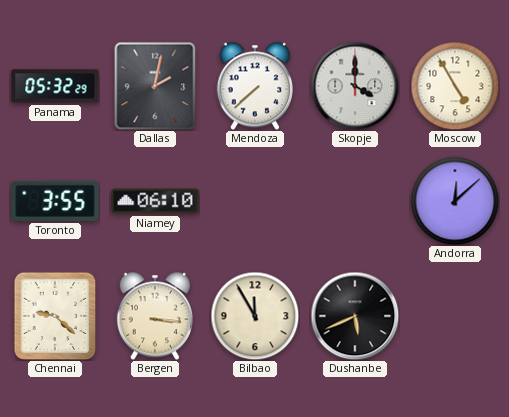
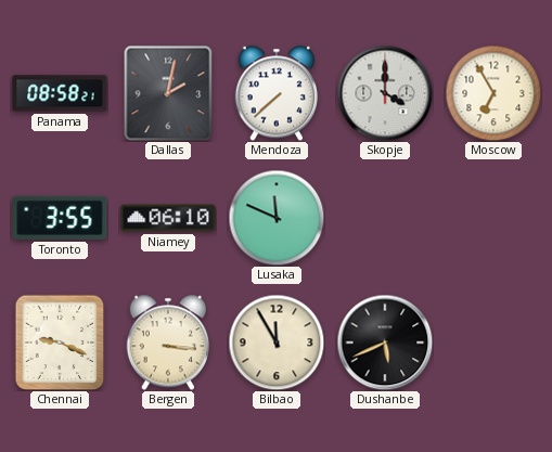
Panama: 05:32 -> 08:58
Moscow: 4:55 -> 6:55
Lusaka: none -> 11:49
Andorra: 12:08 -> none
Chennai: 9:22 -> 9:19
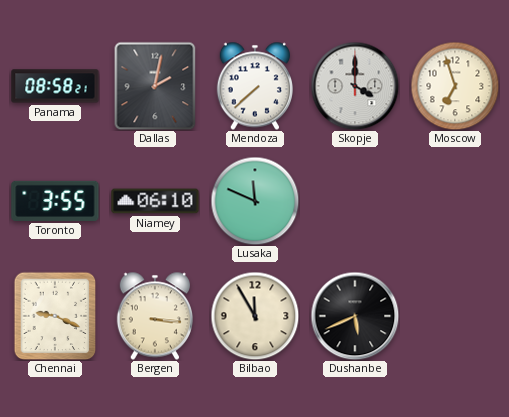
Moscow: 6:55 -> 6:57
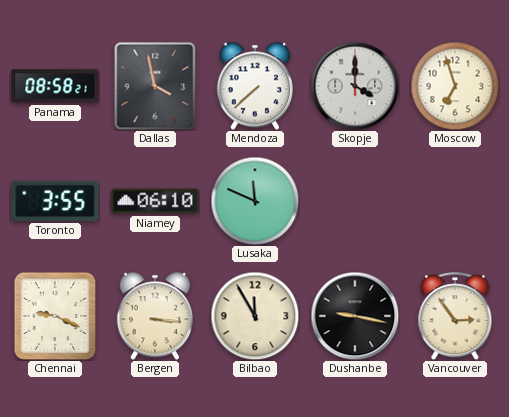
Dallas: 2:02 -> 3:58
Dushanbe: 5:41 -> 9:17
Vancouver: none -> 2:54
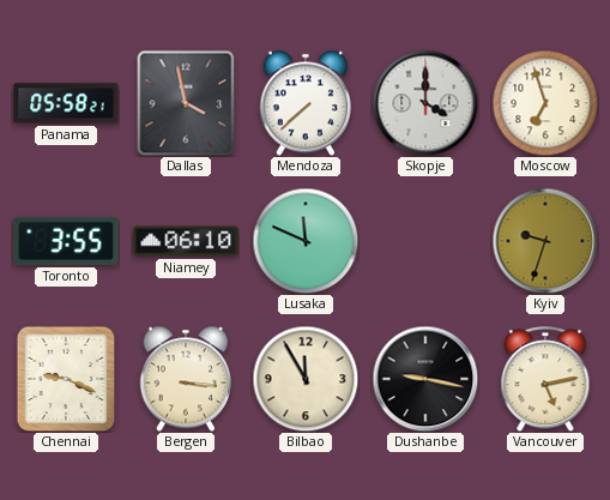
Panama: 08:58 -> 05:58
Kyiv: none -> 9:33
Vancouver: 2:54 -> 5:13
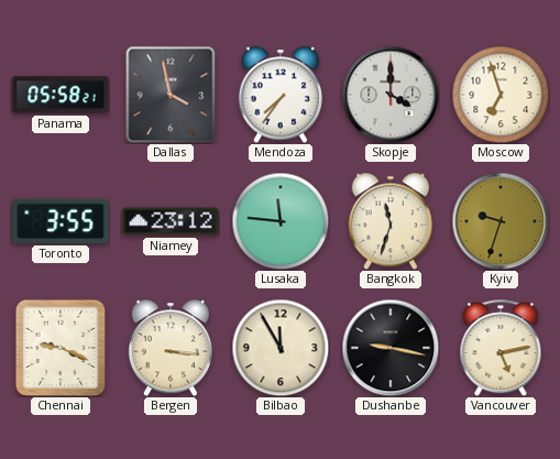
Mendoza: 7:38 -> 7:36
Niamey: 06:10 -> 23:12
Lusaka: 11:49 -> 11:46
Bangkok: none -> 11:33
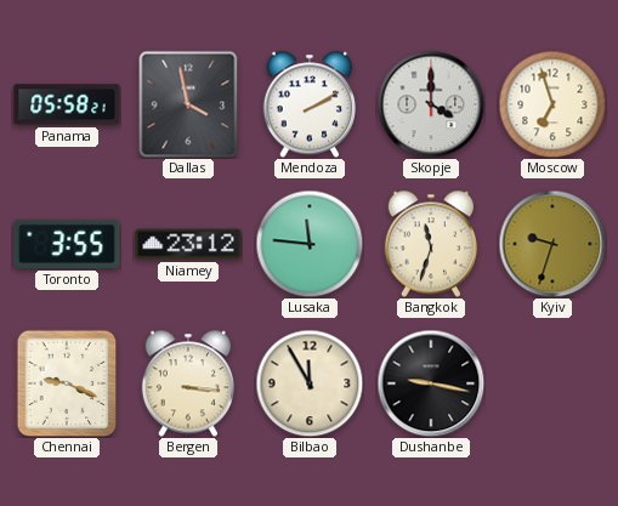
Mendoza: 7:36 -> 2:10
Vancouver: 5:13 -> none
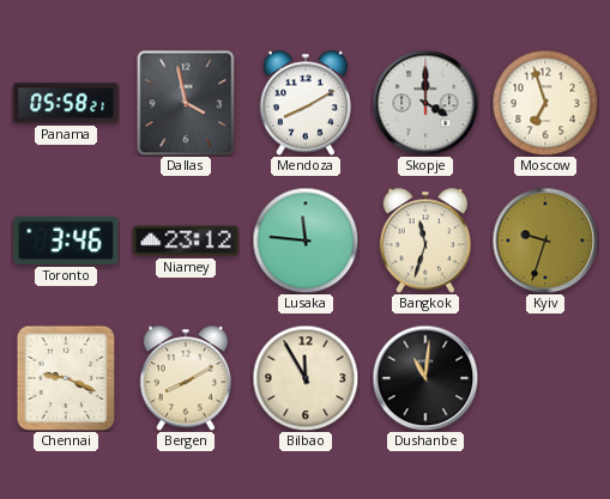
Mendoza: 2:10 -> 8:10
Toronto: 3:55 -> 3:46
Bergen: 3:16 -> 8:10
Dushanbe: 9:17 -> 11:01
